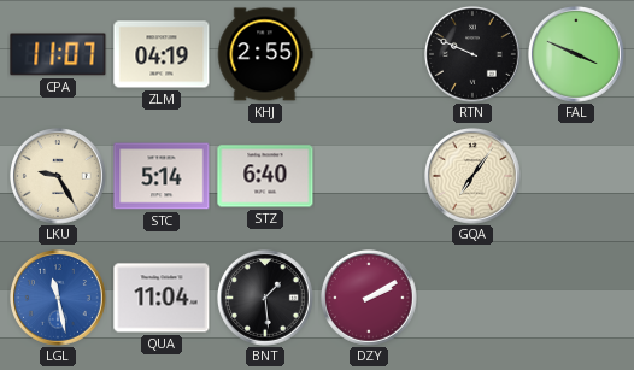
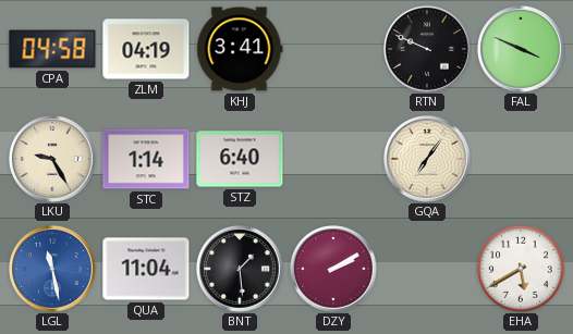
CPA: 11:07 -> 04:58
KHJ: 2:55 -> 3:41
STC: 5:14 -> 1:14
EHA: none -> 5:40
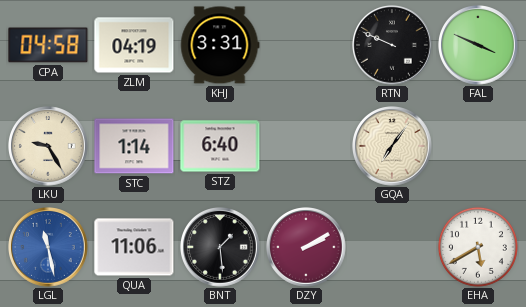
KHJ: 3:41 -> 3:31
QUA: 11:04 -> 11:06
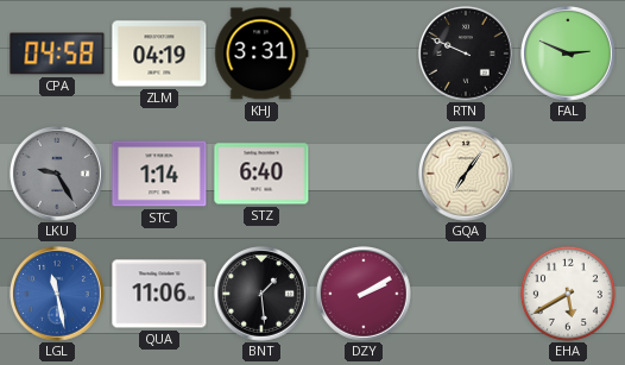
FAL: 3:49 -> 2:49
LKU dial: cream -> grey
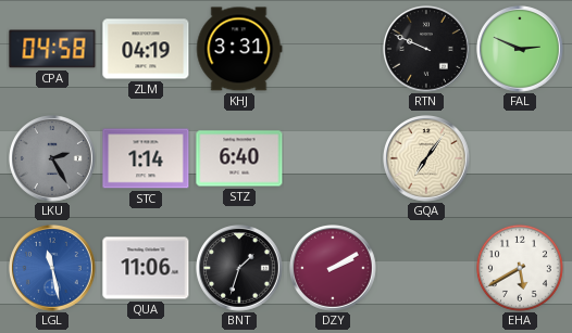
LKU: 9:25 -> 2:25
BNT: 1:29 -> 1:33
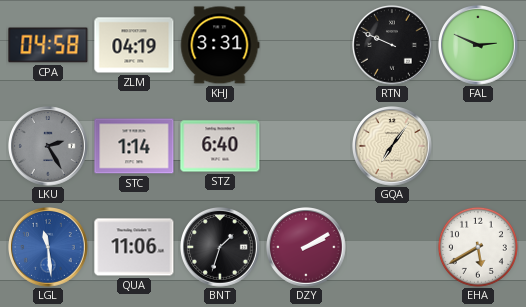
LGL: 11:28 -> 11:29
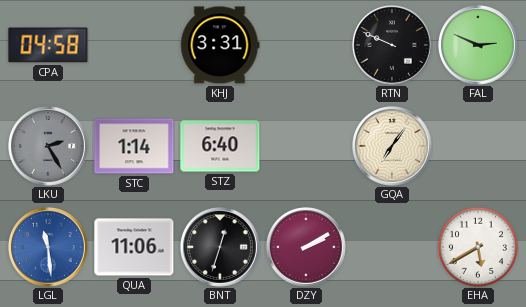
ZLM: 04:19 -> none
BNT: 1:33 -> 12:33
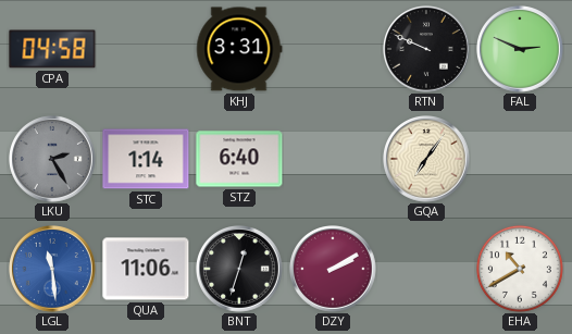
EHA: 5:40 -> 10:40
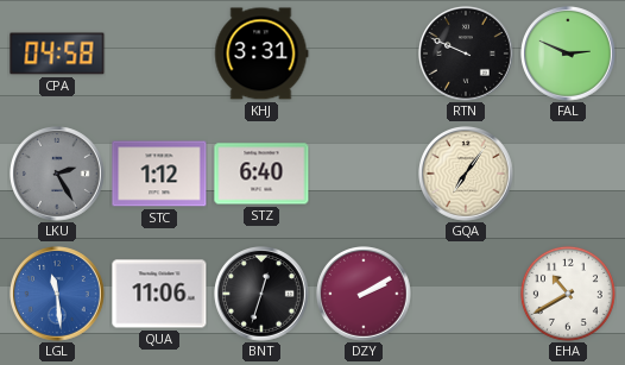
STC: 1:14 -> 1:12
